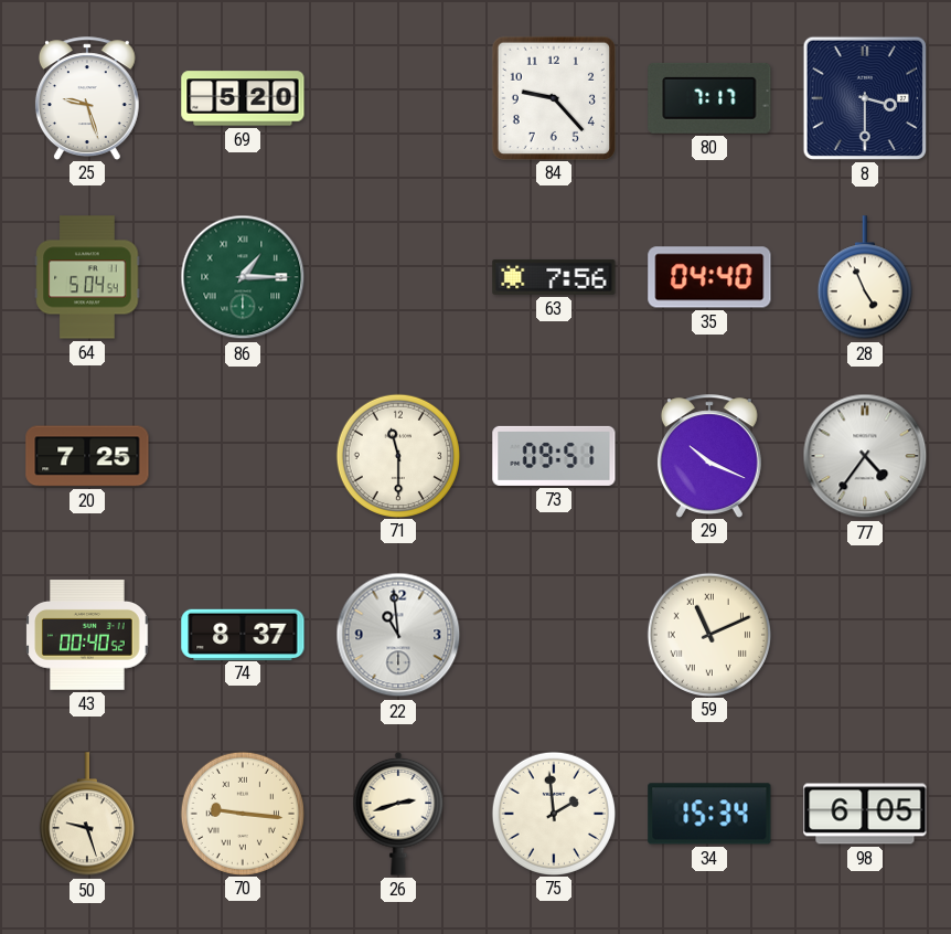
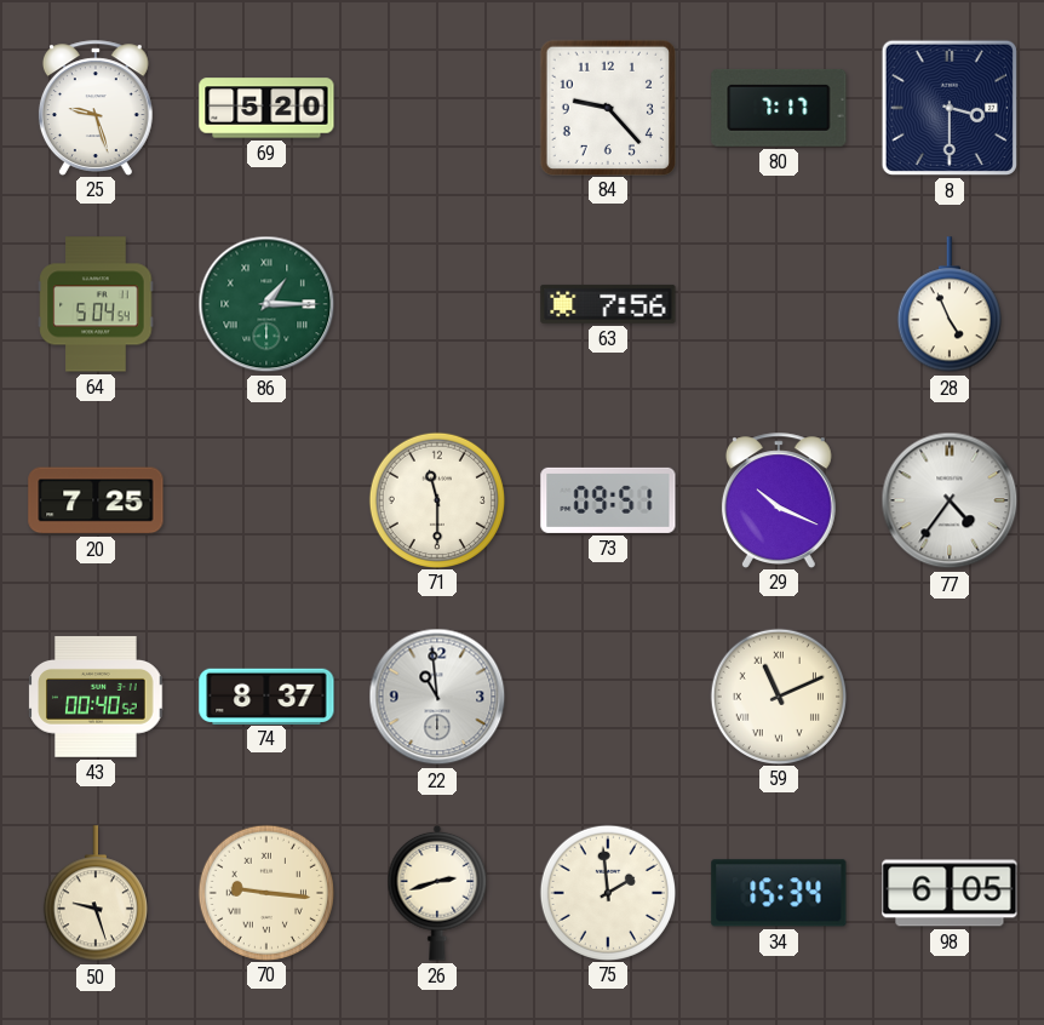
35: 04:40 -> none
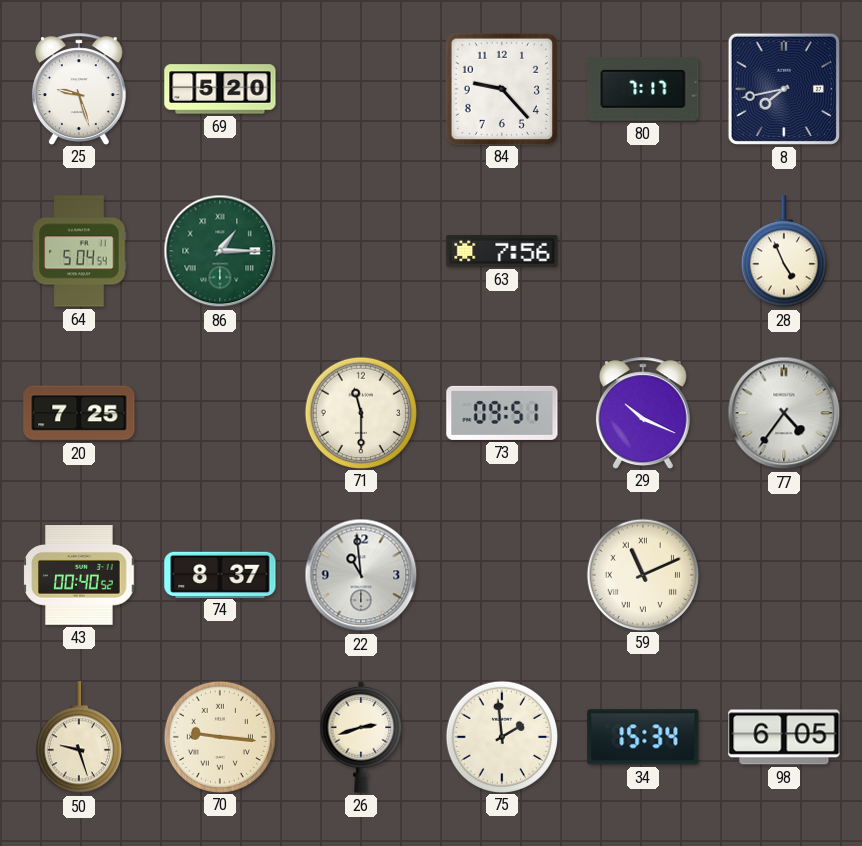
8: 3:30 -> 7:43
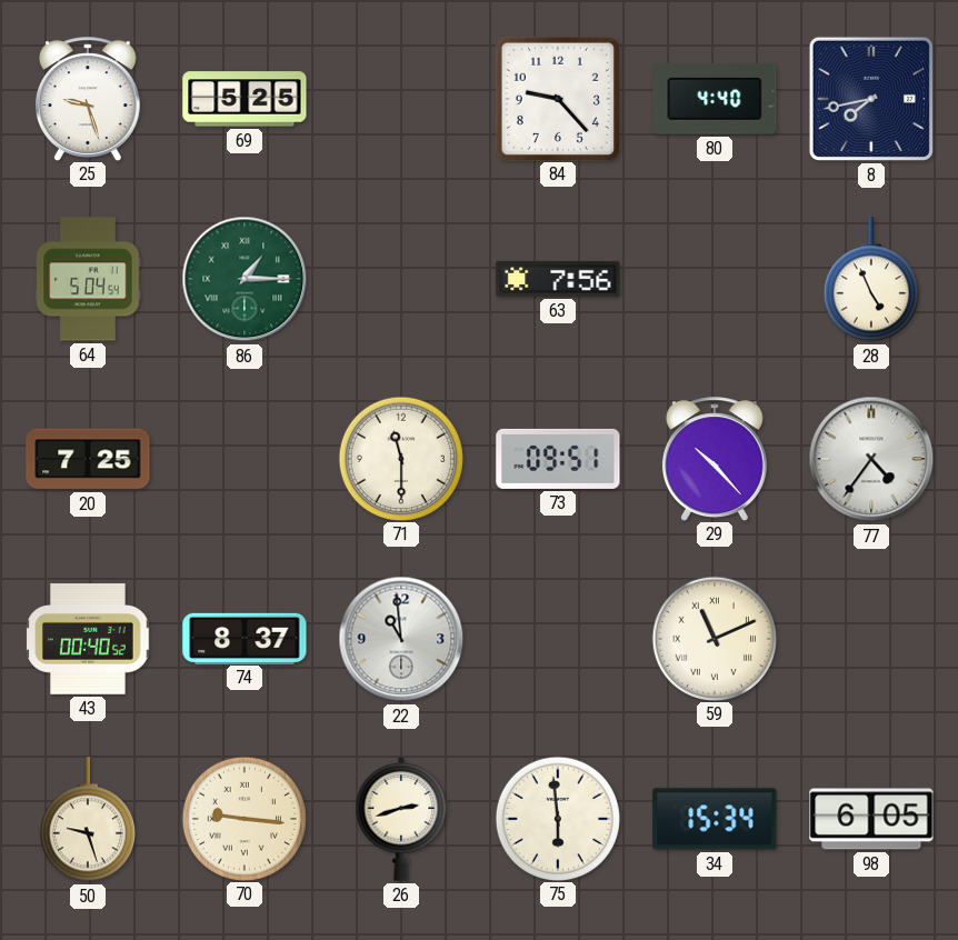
69: 5:20 -> 5:25
80: 7:17 -> 4:40
29: 10:19 -> 10:23
75: 1:59 -> 5:59
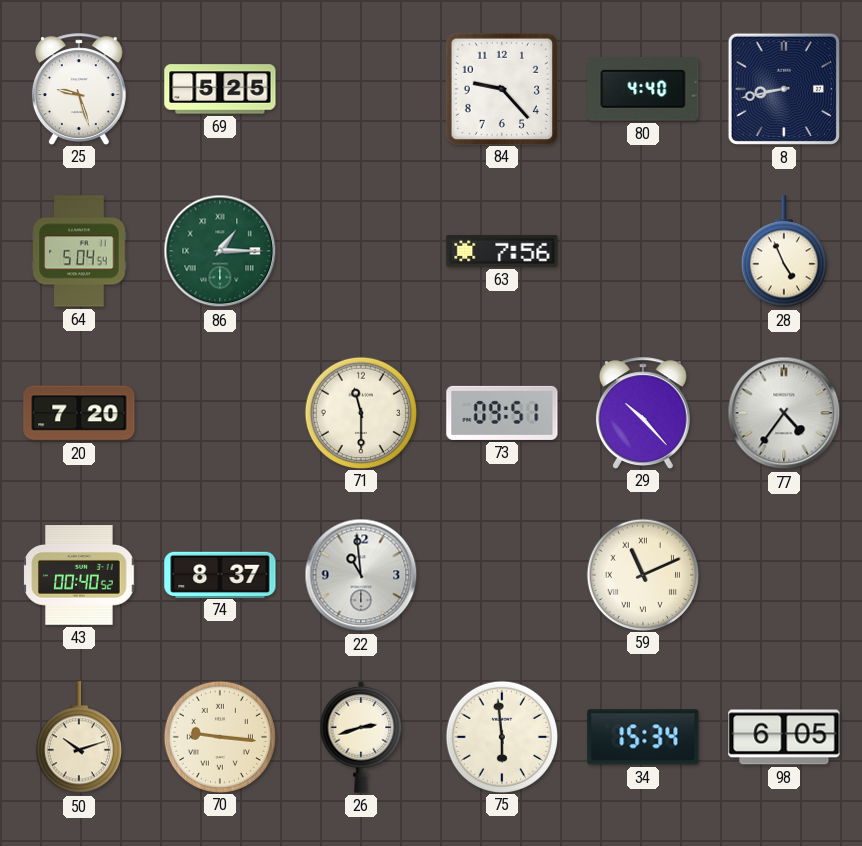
8: 7:43 -> 8:43
20: 7:25 -> 7:20
50: 9:27 -> 10:12
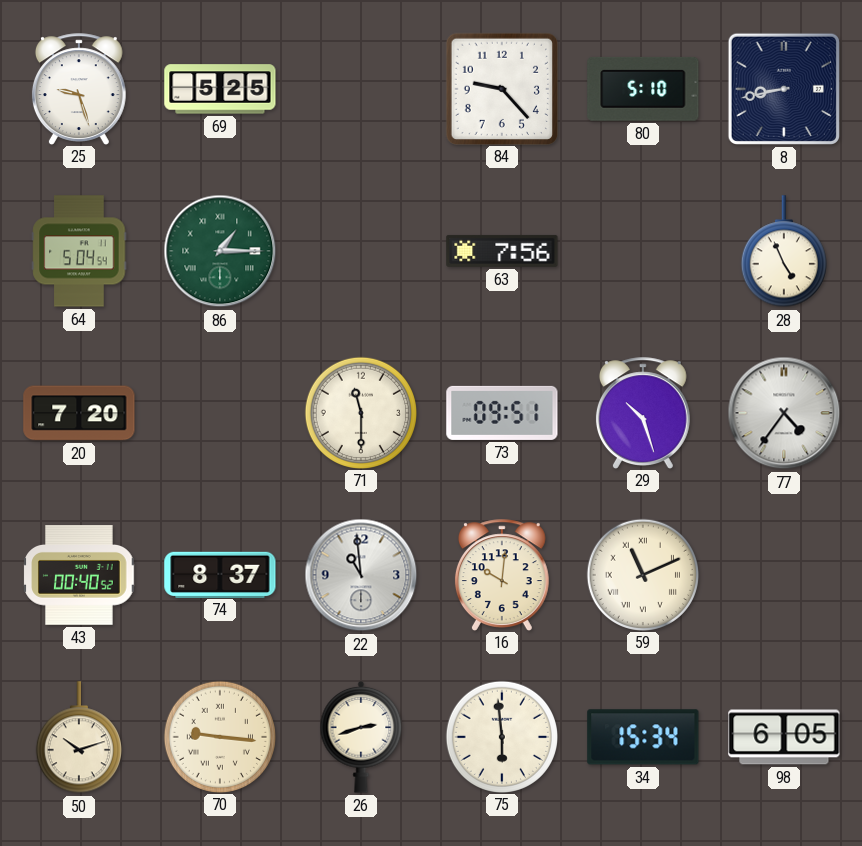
80: 4:40 -> 5:10
29: 10:23 -> 10:27
16: none -> 10:01
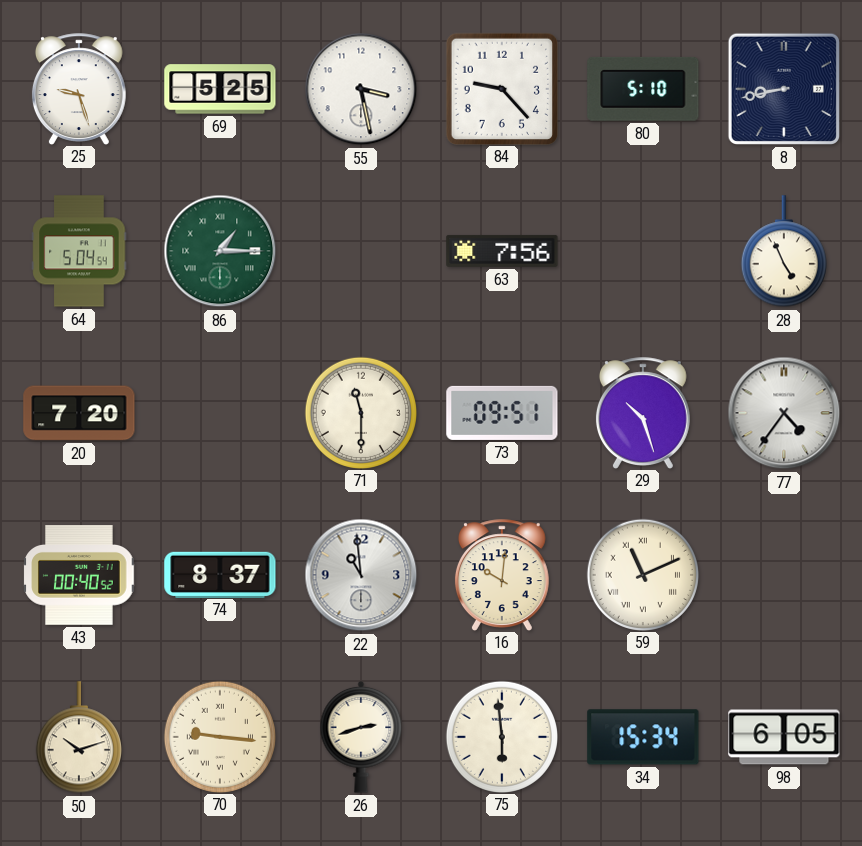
55: none -> 3:28
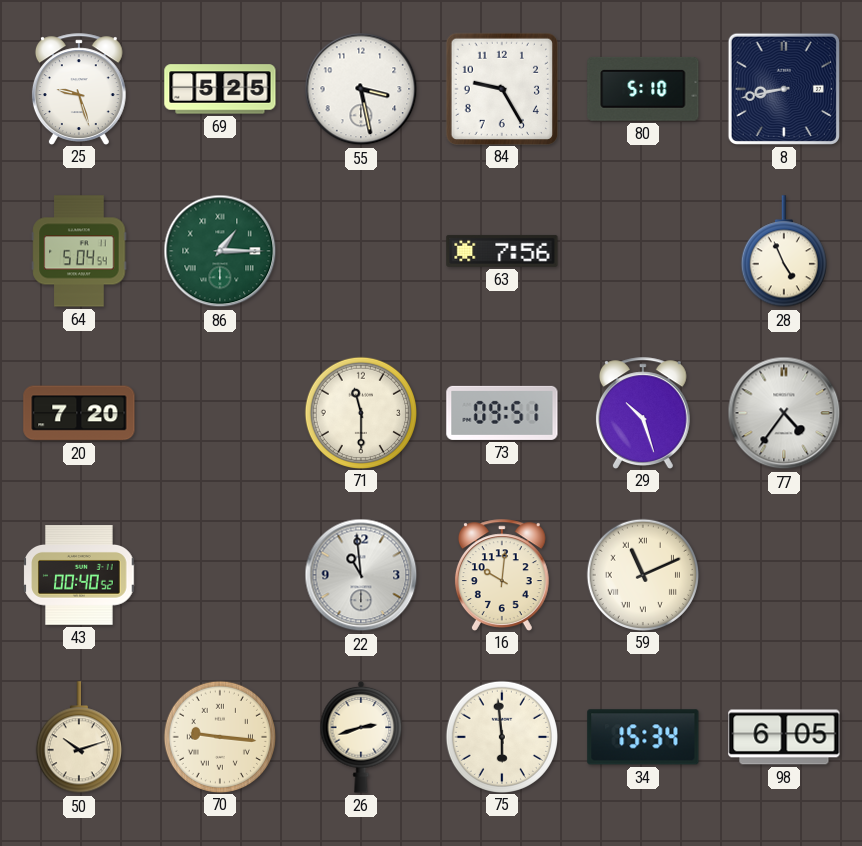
84: 9:23 -> 9:25
74: 8:37 -> none
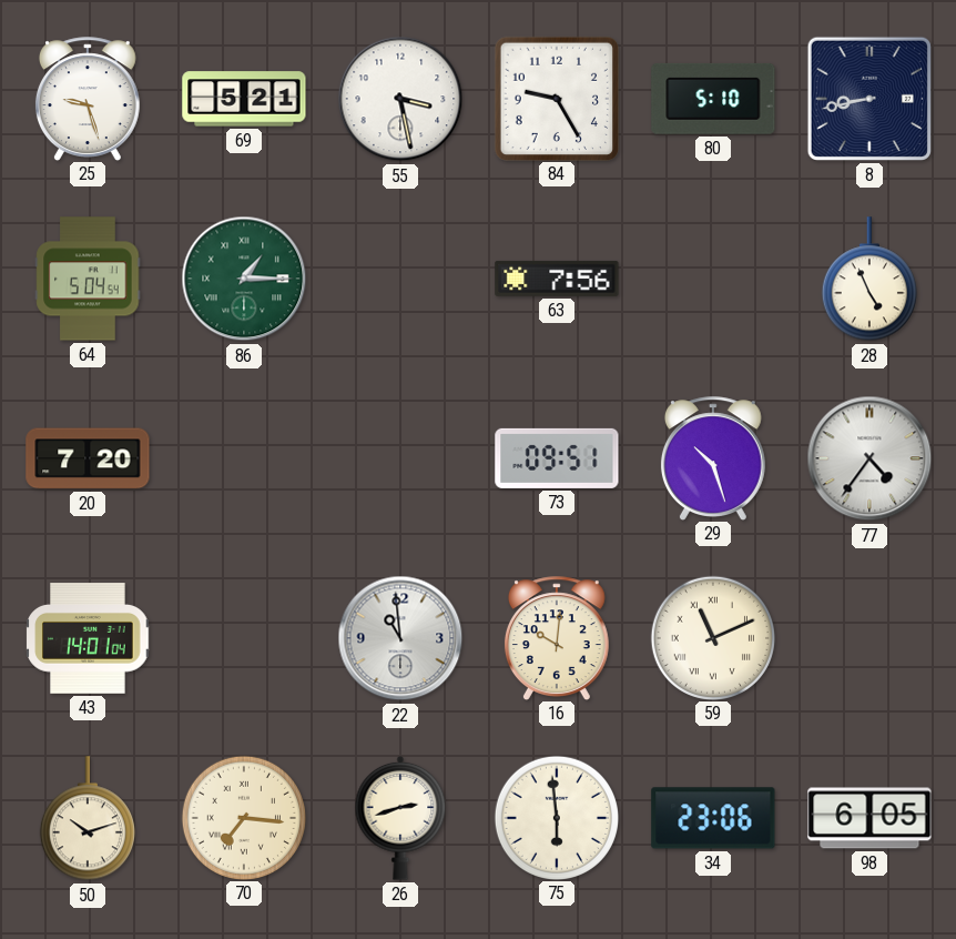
69: 5:25 -> 5:21
71: 11:30 -> none
43: 00:40 -> 14:01
70: 9:16 -> 7:16
34: 15:34 -> 23:06
